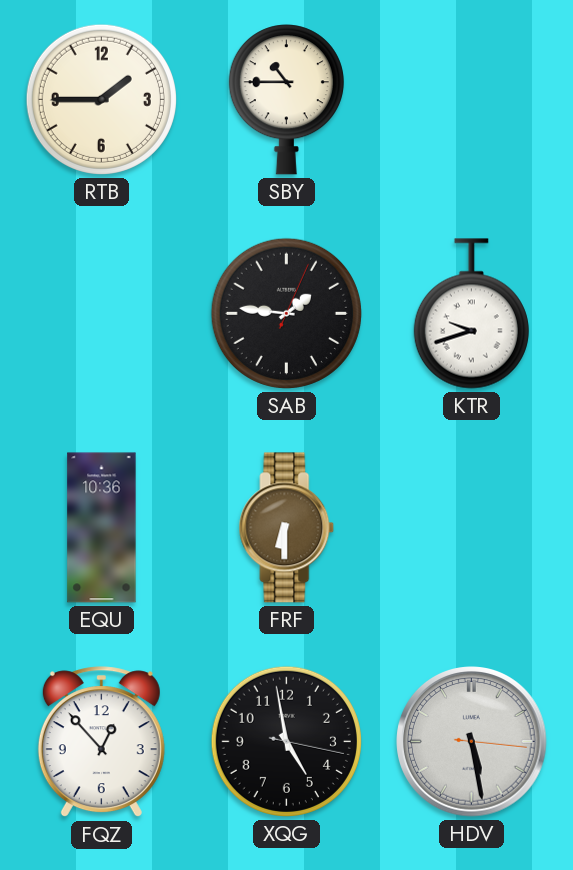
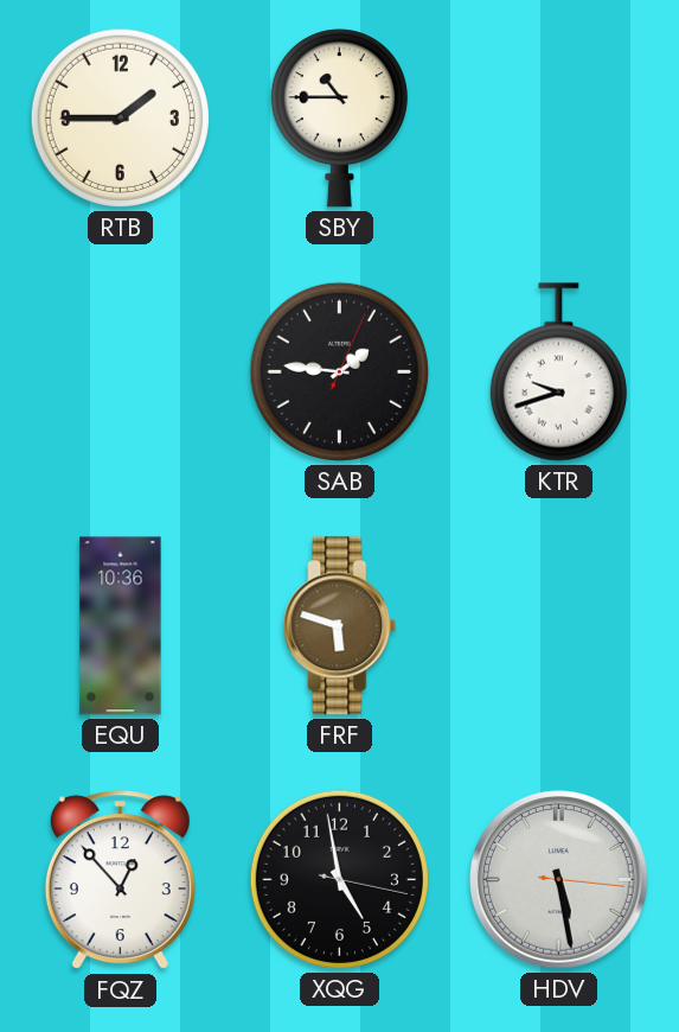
FRF: 6:30 -> 5:48
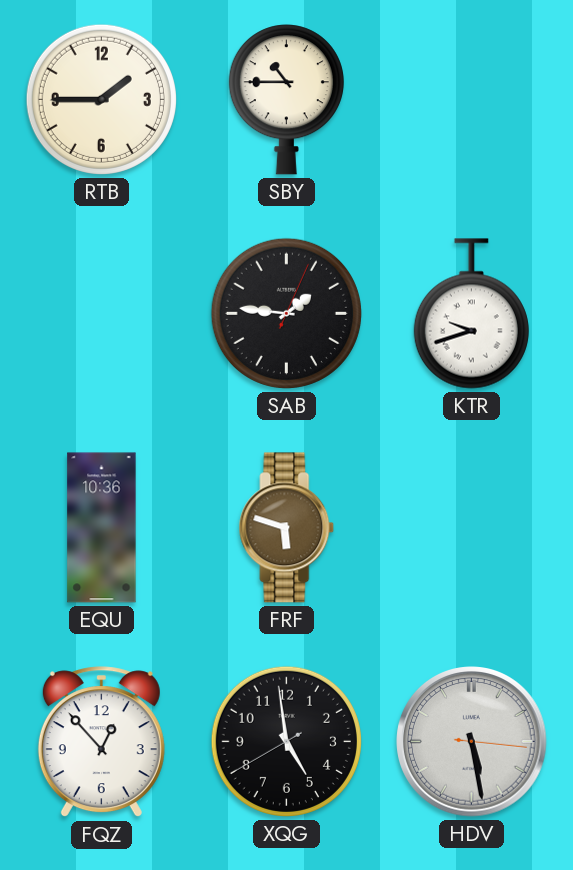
XQG: 4:58:17 -> 4:58:40
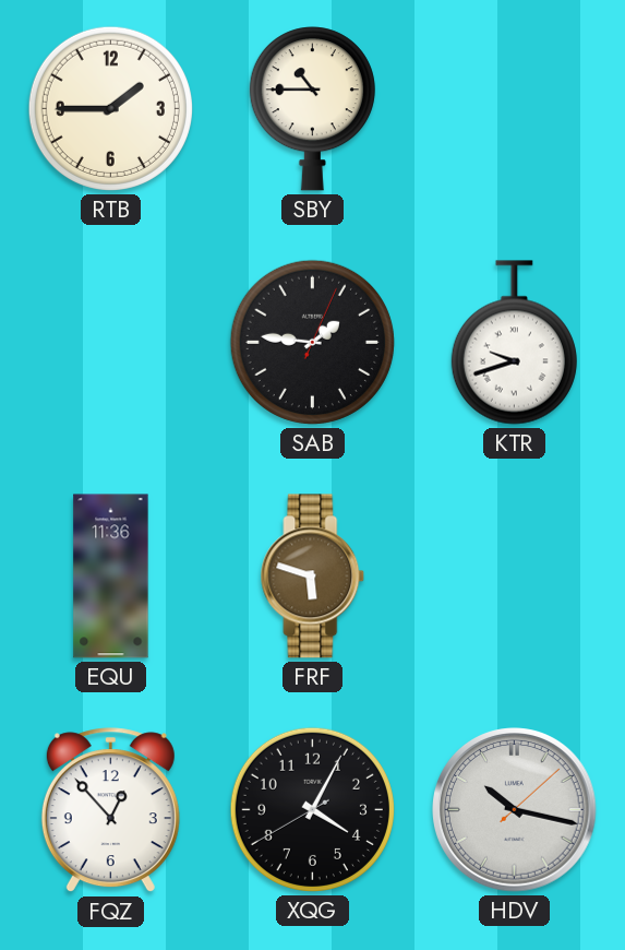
EQU: 10:36 -> 11:36
XQG: 4:58 -> 4:04
HDV: 5:28 -> 10:17
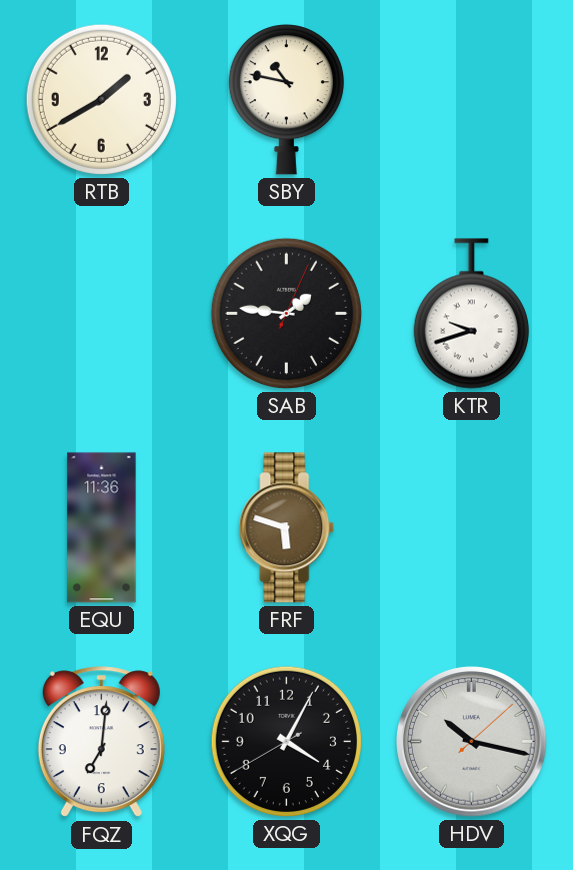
RTB: 1:45 -> 1:40
SBY: 10:45 -> 10:47
FQZ: 12:53 -> 7:01
